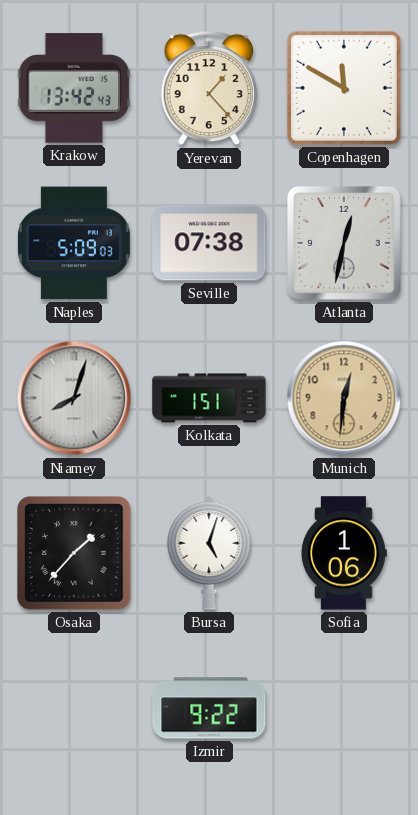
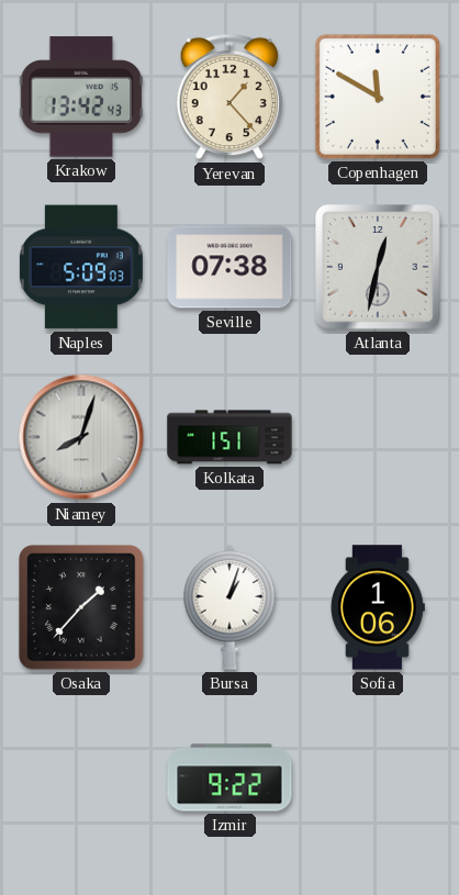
Munich: 12:31 -> none
Bursa: 5:03 -> 1:03
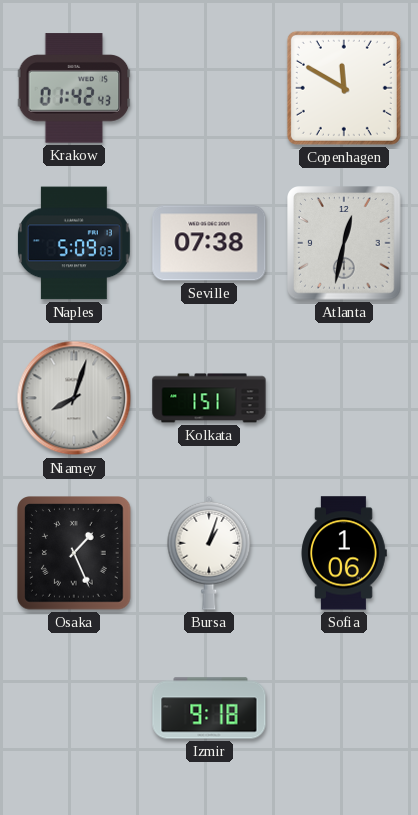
Krakow: 13:42 -> 01:42
Yerevan: 1:23 -> none
Osaka: 1:37 -> 1:26
Izmir: 9:22 -> 9:18
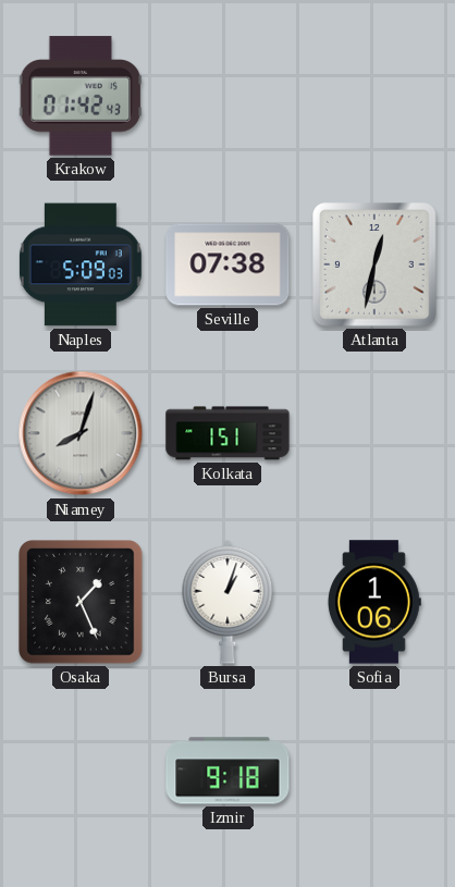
Copenhagen: 11:50 -> none
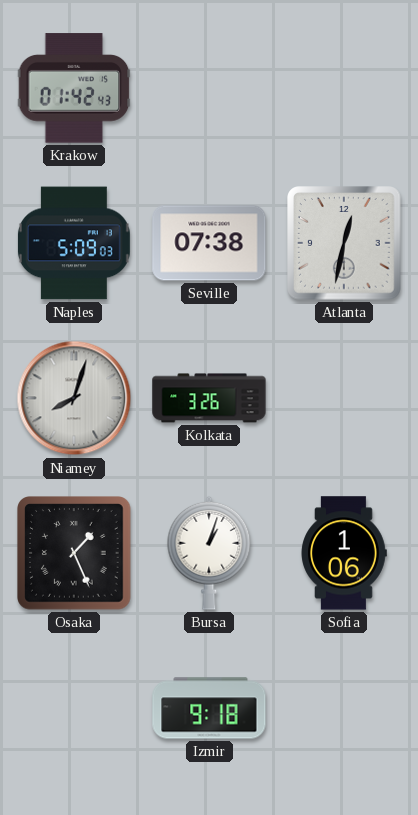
Kolkata: 1:51 -> 3:26
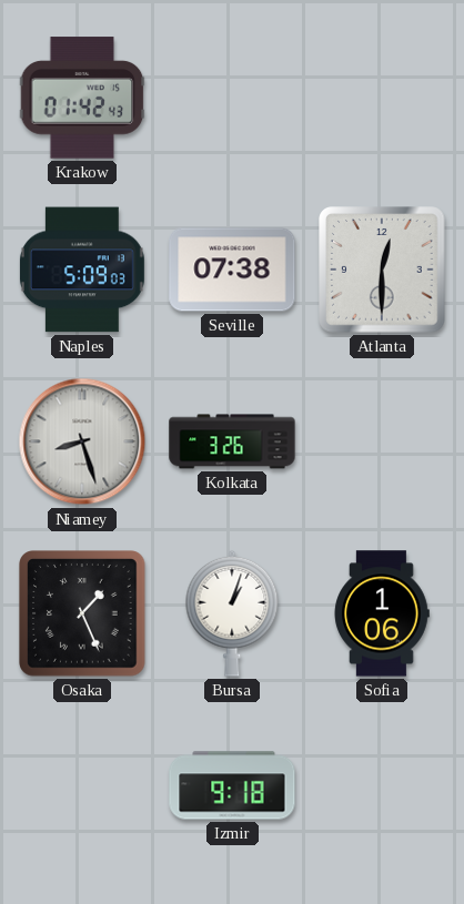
Atlanta: 12:32 -> 12:30
Niamey: 8:03 -> 8:27
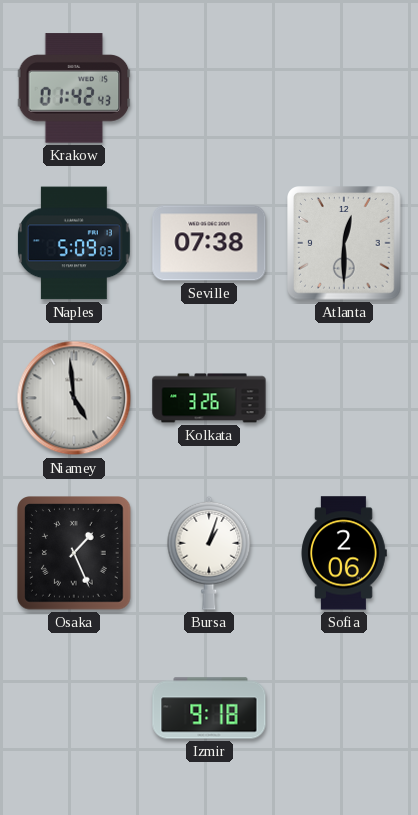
Niamey: 8:27 -> 4:59
Sofia: 1:06 -> 2:06
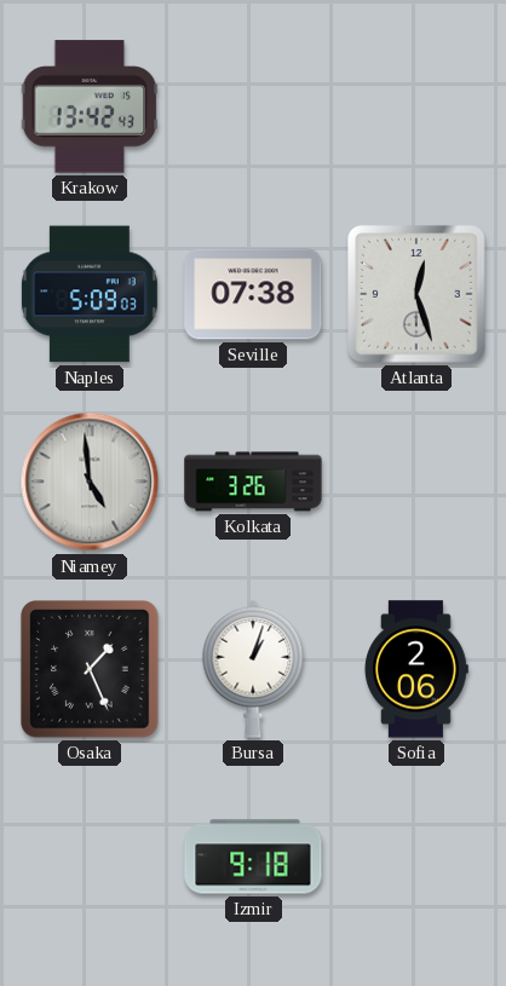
Krakow: 01:42 -> 13:42
Atlanta: 12:30 -> 12:27
